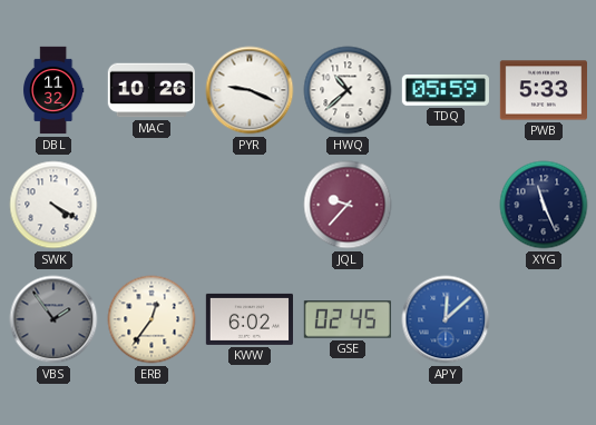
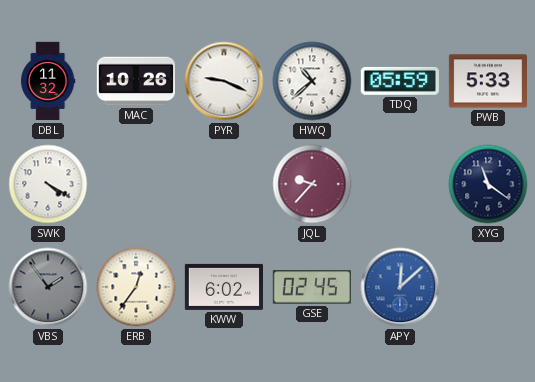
XYG: 11:26 -> 11:21
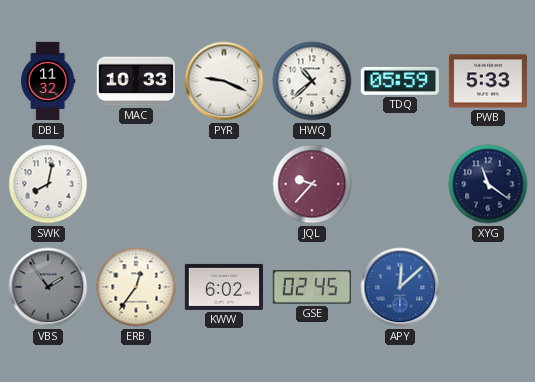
MAC: 10:26 -> 10:33
SWK: 4:20 -> 8:02
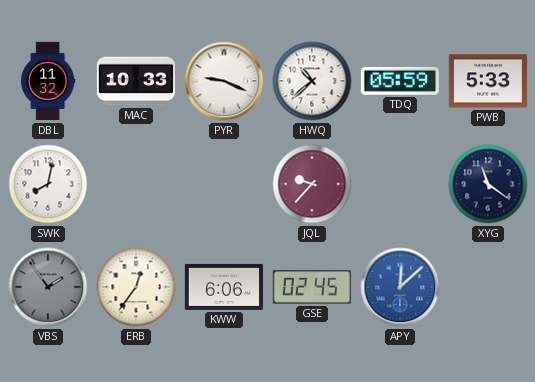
KWW: 6:02 -> 6:06
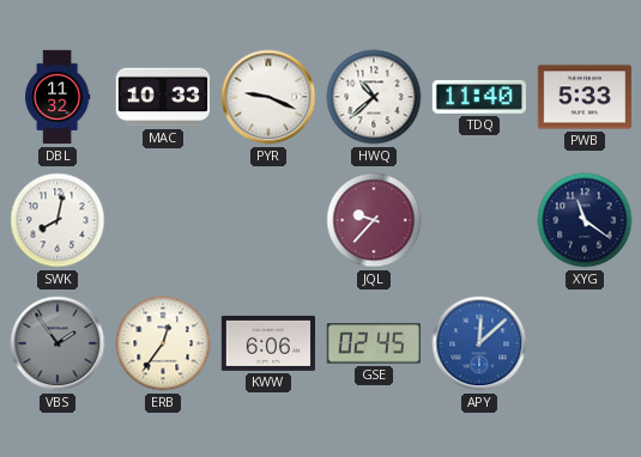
TDQ: 05:59 -> 11:40
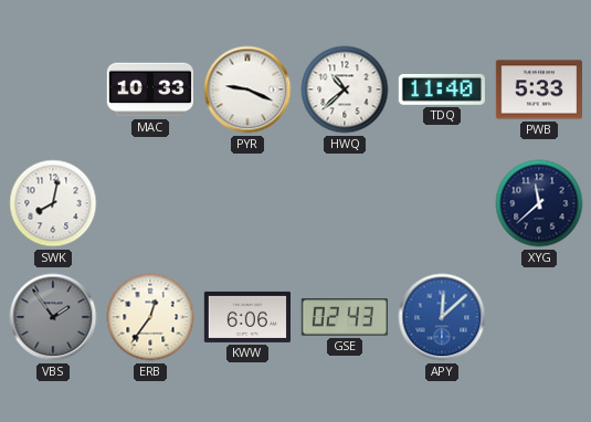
DBL: 11:32 -> none
JQL: 9:37 -> none
XYG: 11:21 -> 11:38
GSE: 02:45 -> 02:43
